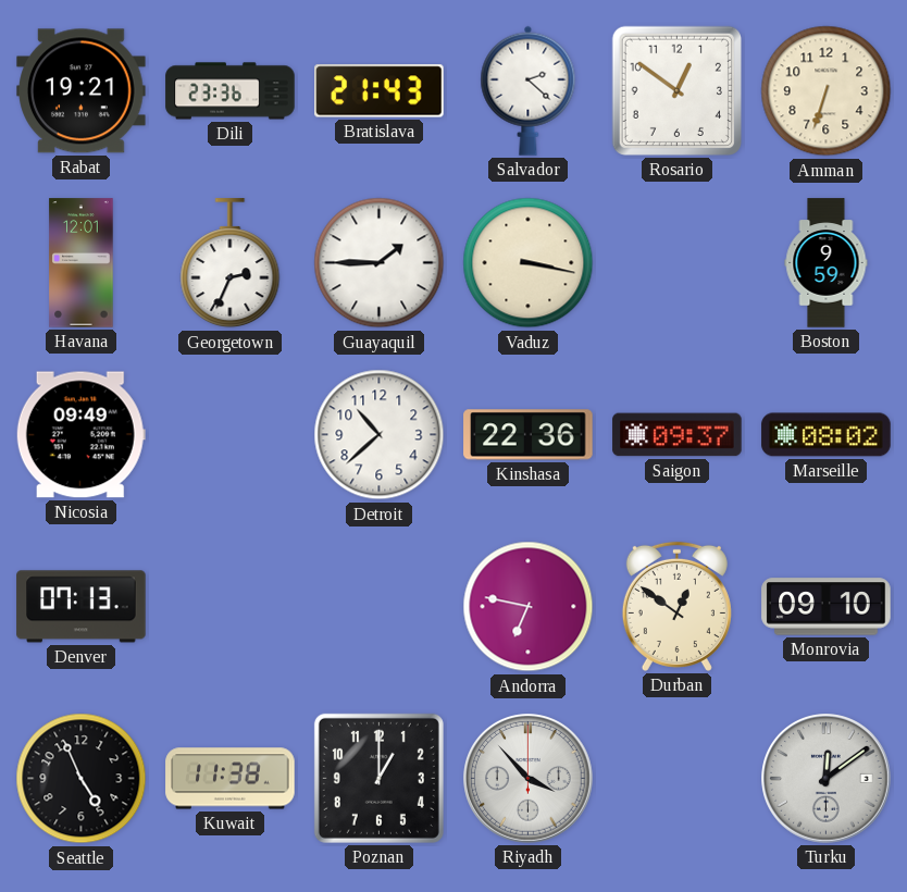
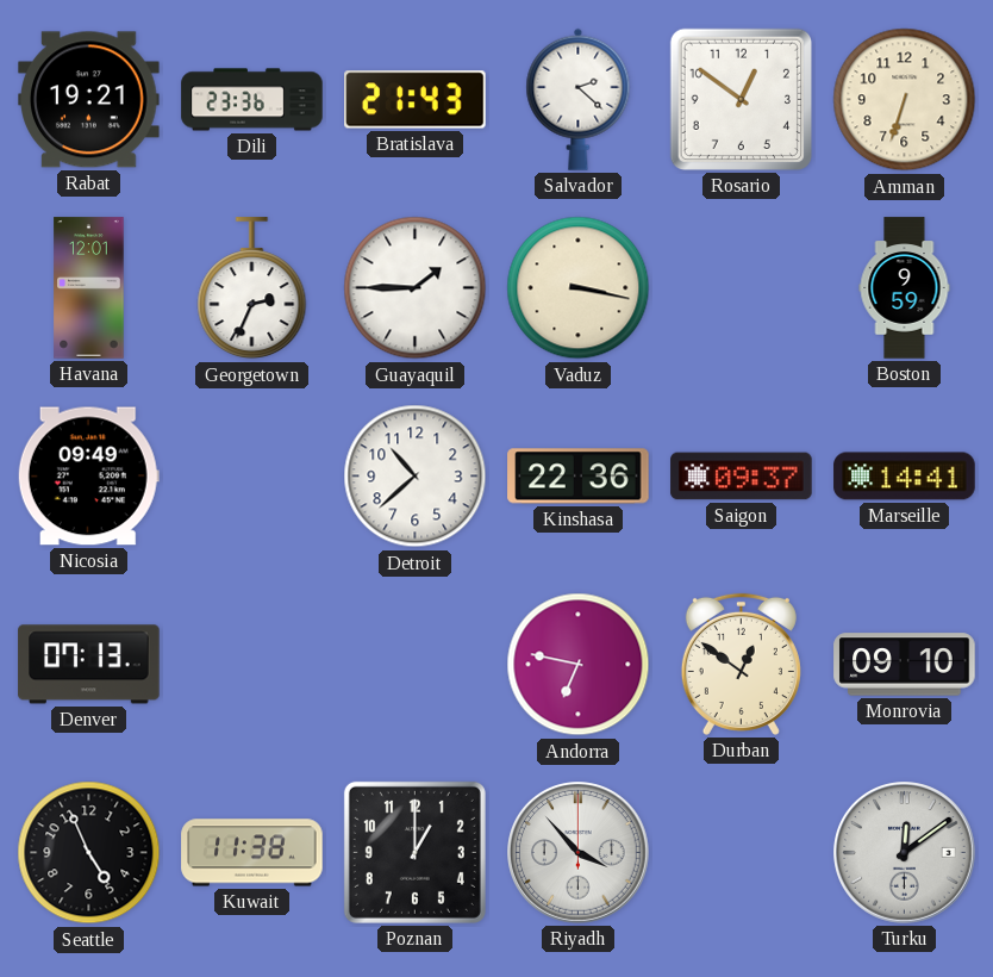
Marseille: 08:02 -> 14:41
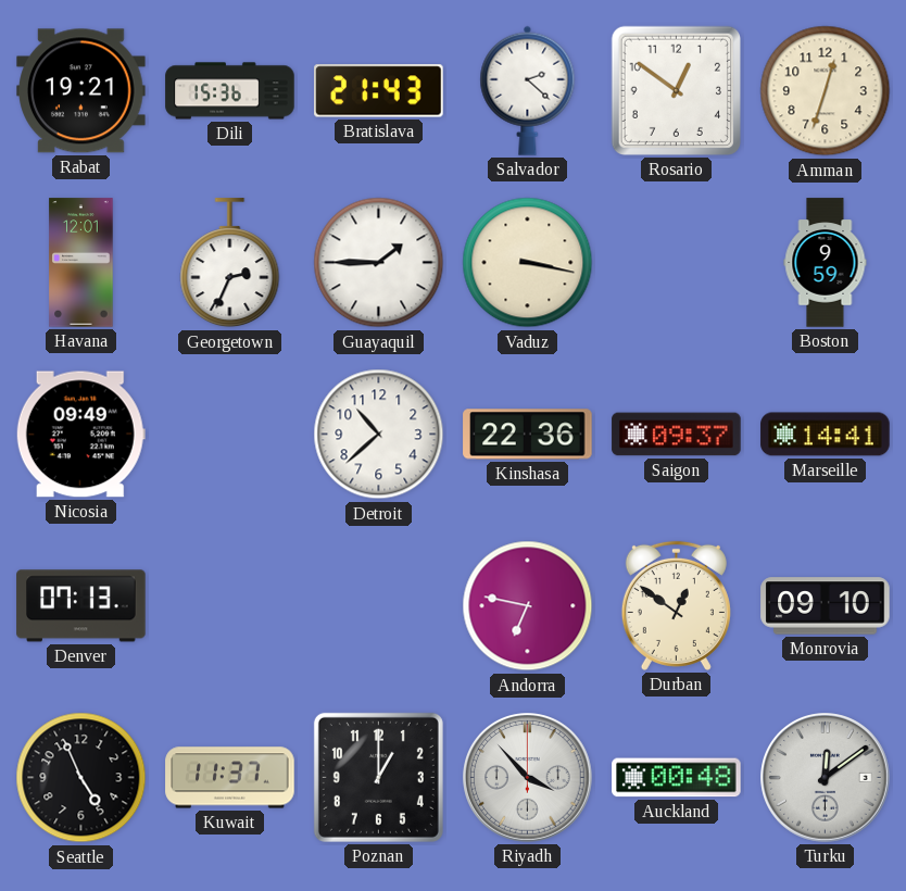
Dili: 23:36 -> 15:36
Amman: 6:33 -> 12:33
Kuwait: 11:38 -> 11:37
Auckland: none -> 00:48
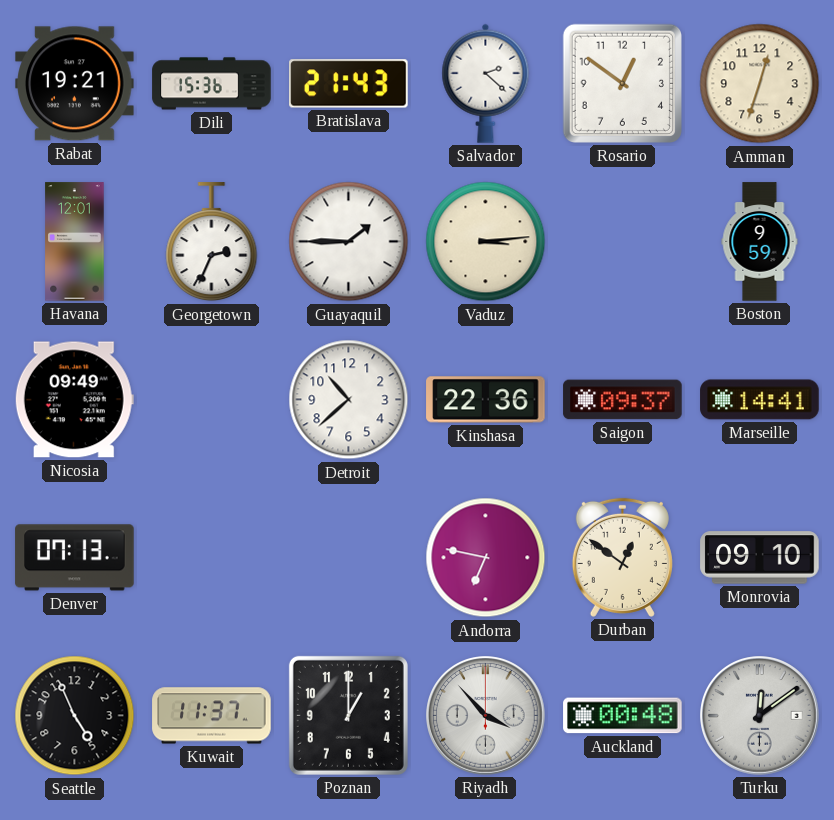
Vaduz: 3:17 -> 3:14
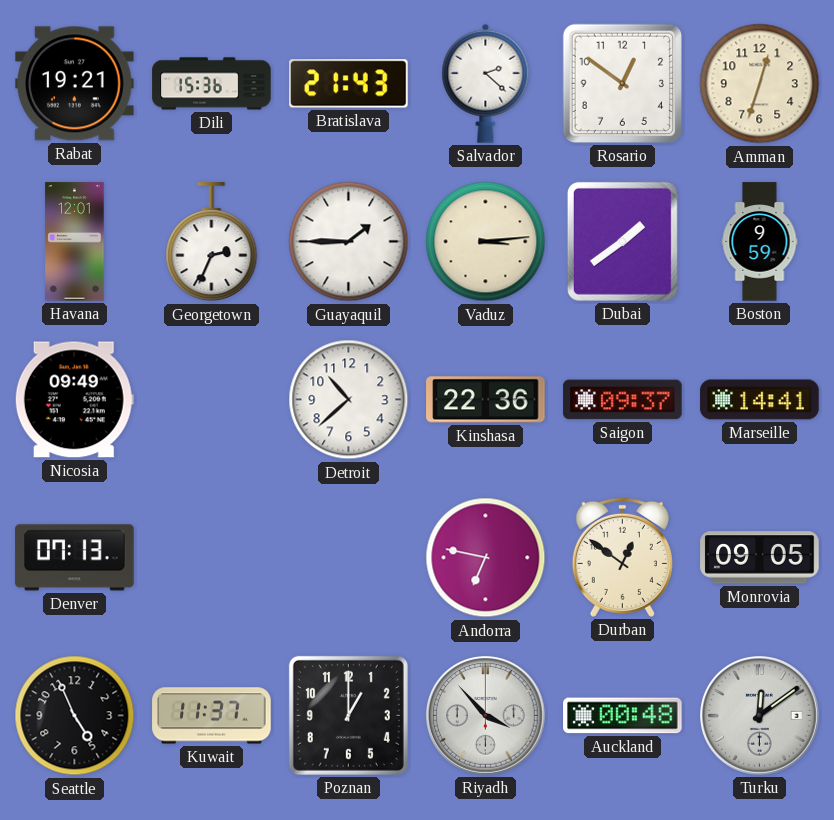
Dubai: none -> 1:39
Monrovia: 09:10 -> 09:05
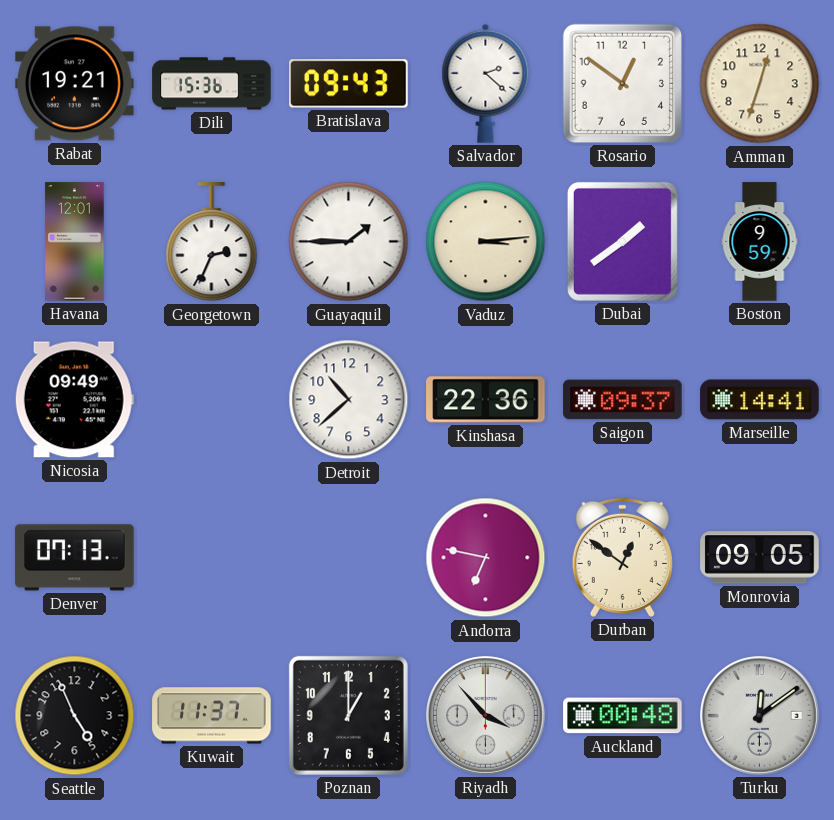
Bratislava: 21:43 -> 09:43
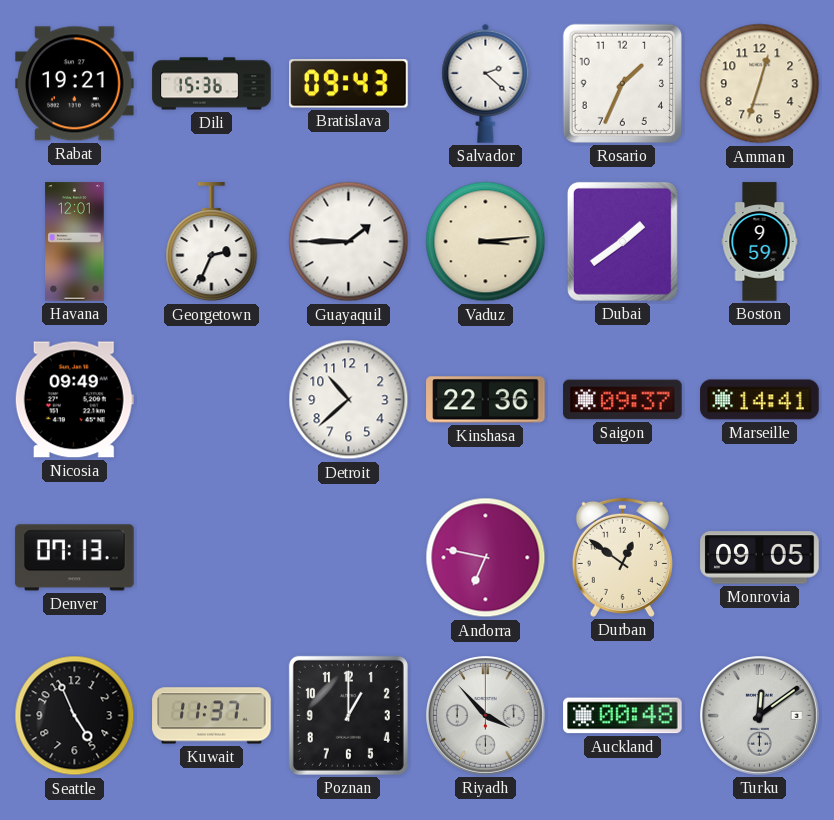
Rosario: 12:51 -> 1:34
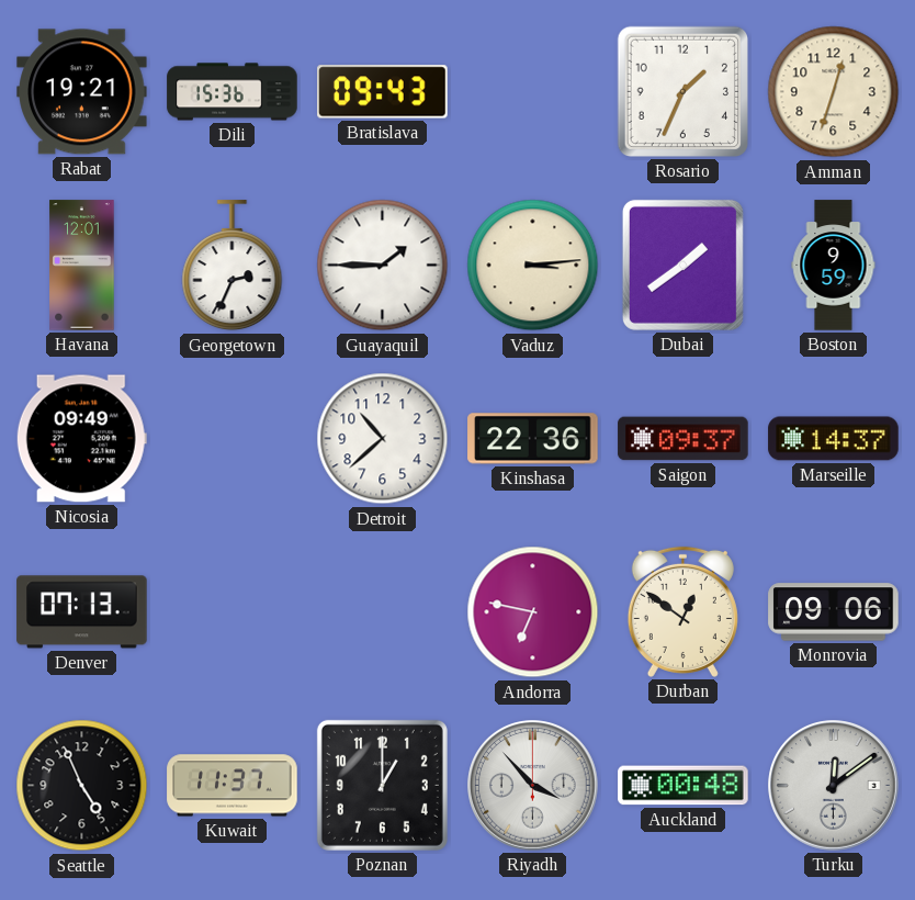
Salvador: 2:22 -> none
Marseille: 14:41 -> 14:37
Monrovia: 09:05 -> 09:06
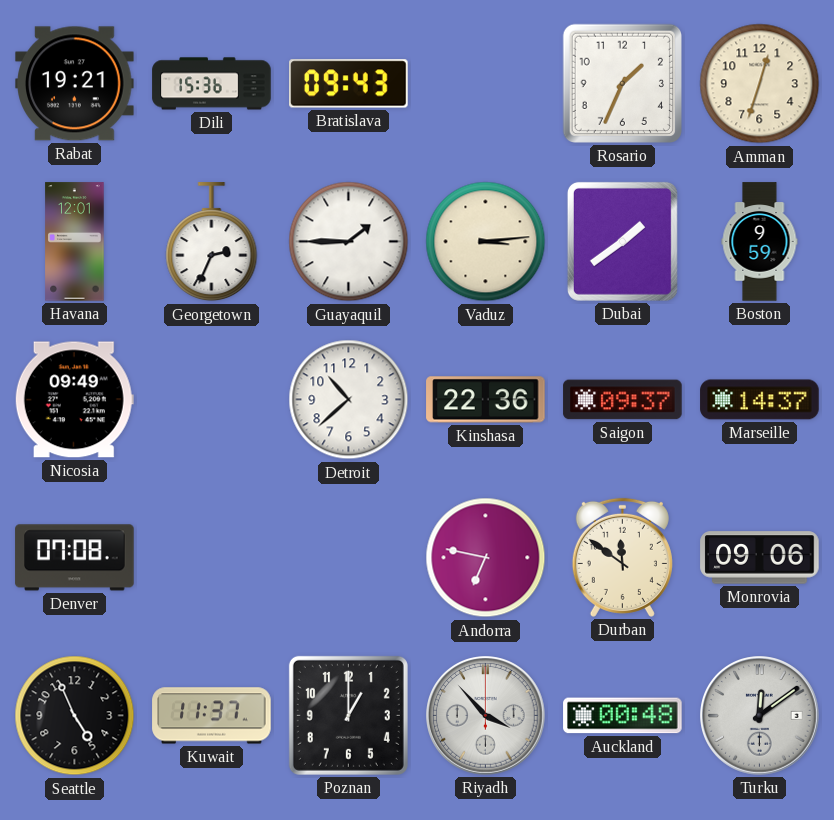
Denver: 07:13 -> 07:08
Durban: 12:51 -> 11:51
